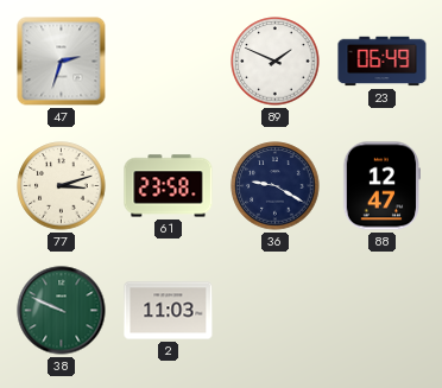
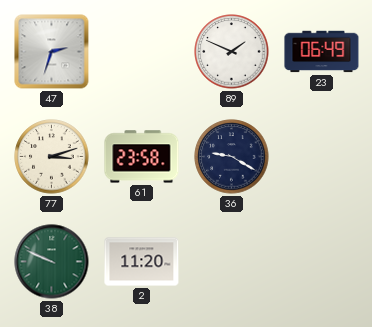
88: 12:47 -> none
2: 11:03 -> 11:20
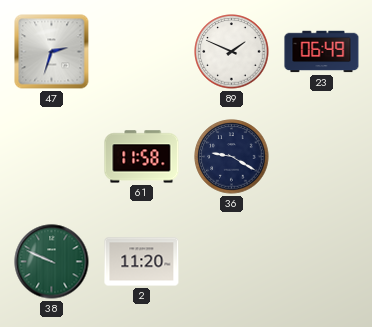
77: 3:12 -> none
61: 23:58 -> 11:58
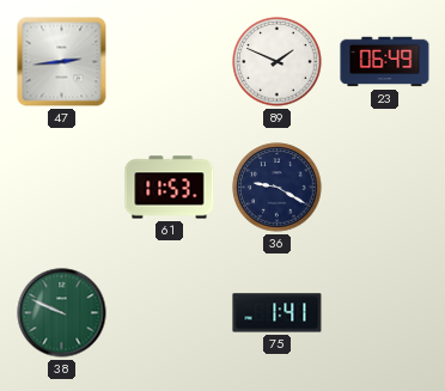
47: 2:33 -> 2:44
61: 11:58 -> 11:53
2: 11:20 -> none
75: none -> 1:41
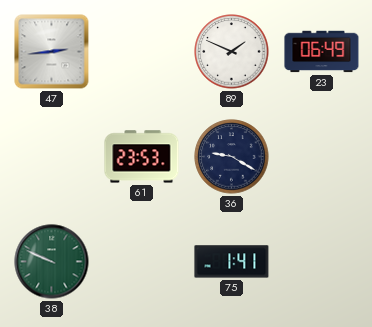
61: 11:53 -> 23:53
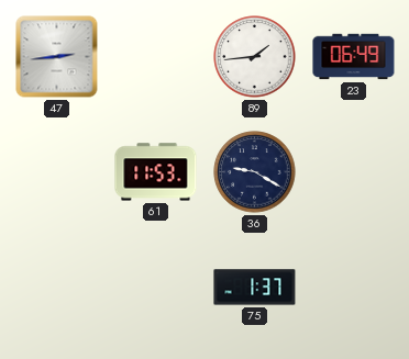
89: 1:49 -> 1:44
61: 23:53 -> 11:53
38: 9:49 -> none
75: 1:41 -> 1:37
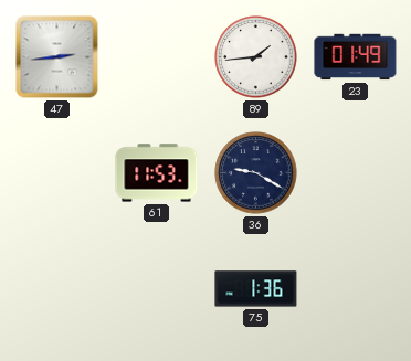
23: 06:49 -> 01:49
75: 1:37 -> 1:36
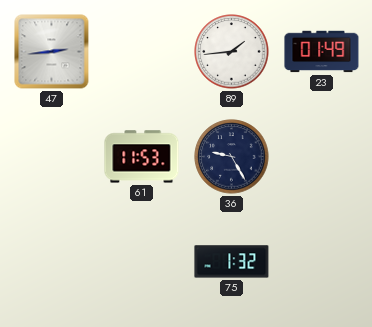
36: 9:20 -> 9:25
75: 1:36 -> 1:32
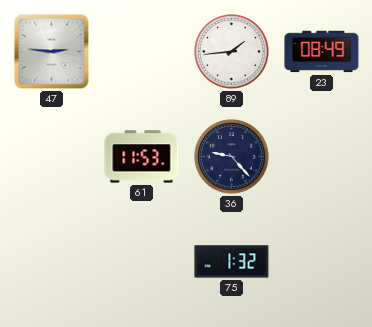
47: 2:44 -> 2:46
23: 01:49 -> 08:49
36: 9:25 -> 9:23
